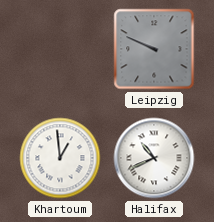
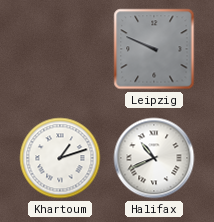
Khartoum: 12:59 -> 1:12
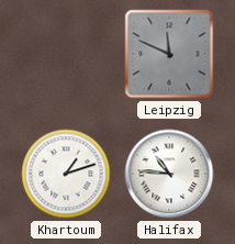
Leipzig: 9:49 -> 11:49
Halifax: 10:41 -> 10:46
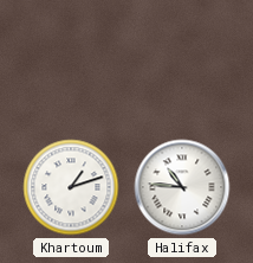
Leipzig: 11:49 -> none
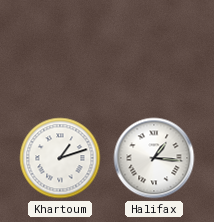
Halifax: 10:46 -> 1:16
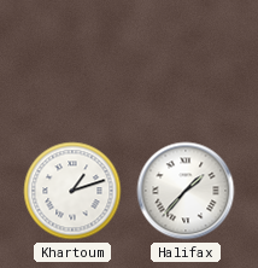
Halifax: 1:16 -> 1:37
